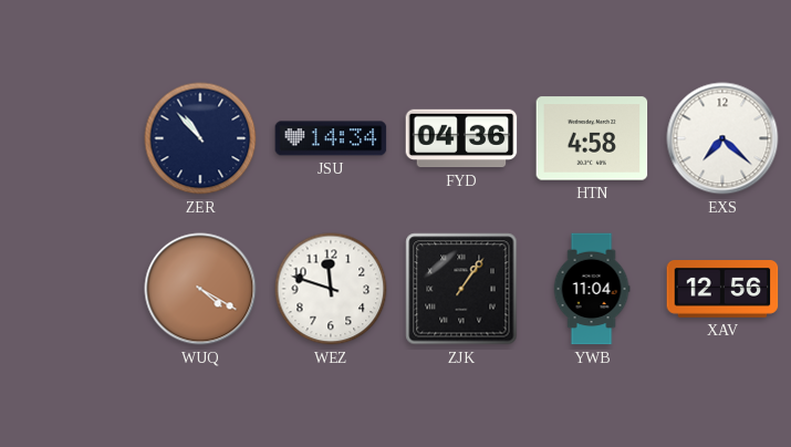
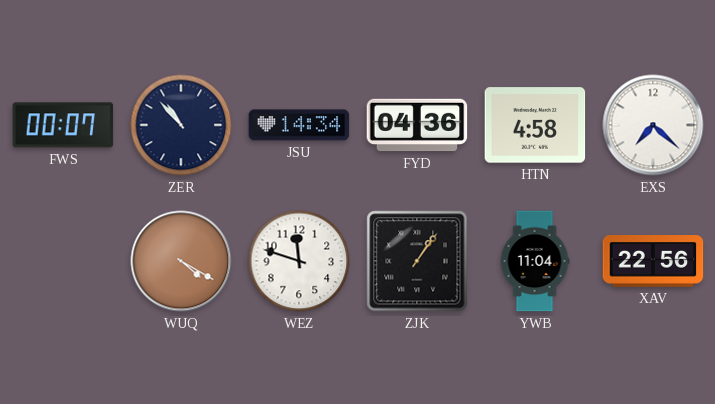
FWS: none -> 00:07
XAV: 12:56 -> 22:56
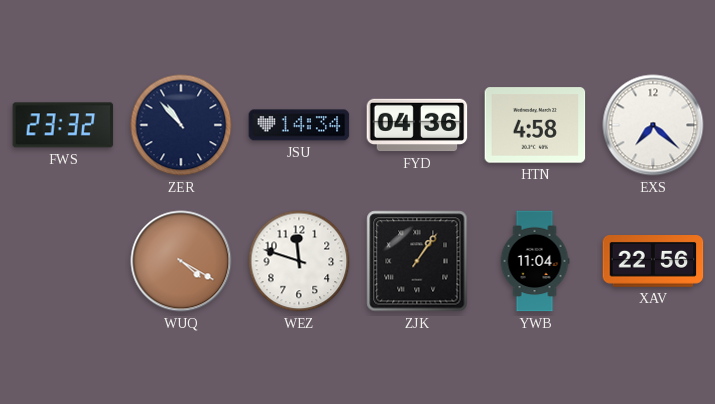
FWS: 00:07 -> 23:32
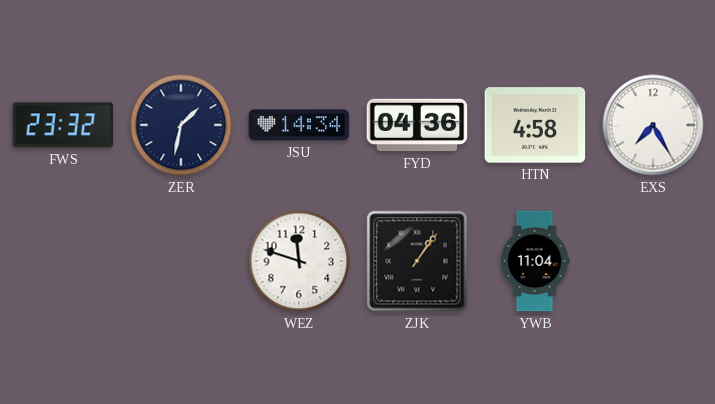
ZER: 10:53 -> 1:32
EXS: 7:22 -> 7:25
WUQ: 4:20 -> none
XAV: 22:56 -> none
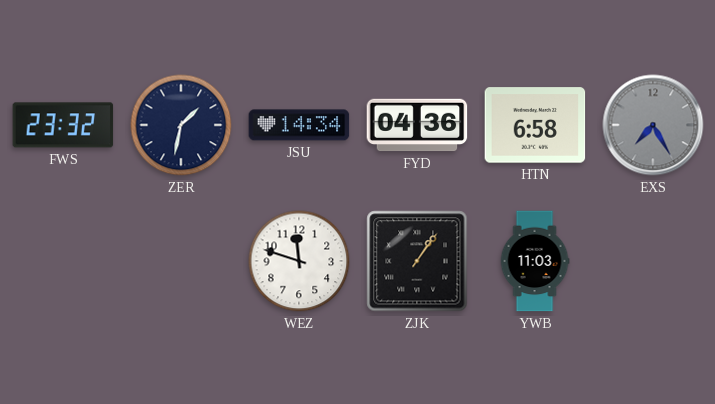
HTN: 4:58 -> 6:58
EXS dial: white -> grey
YWB: 11:04 -> 11:03
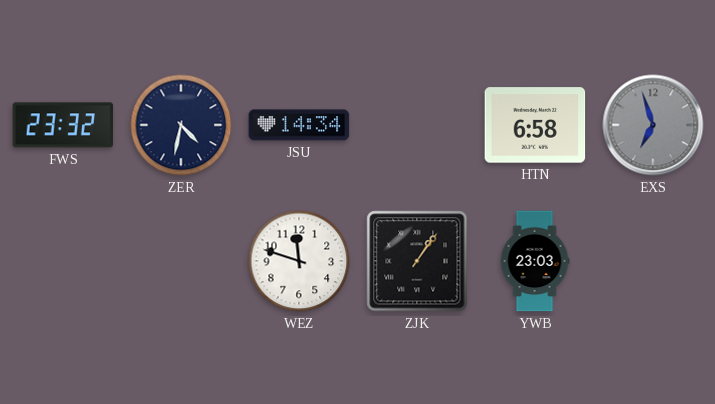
ZER: 1:32 -> 4:32
FYD: 04:36 -> none
EXS: 7:25 -> 6:57
YWB: 11:03 -> 23:03
